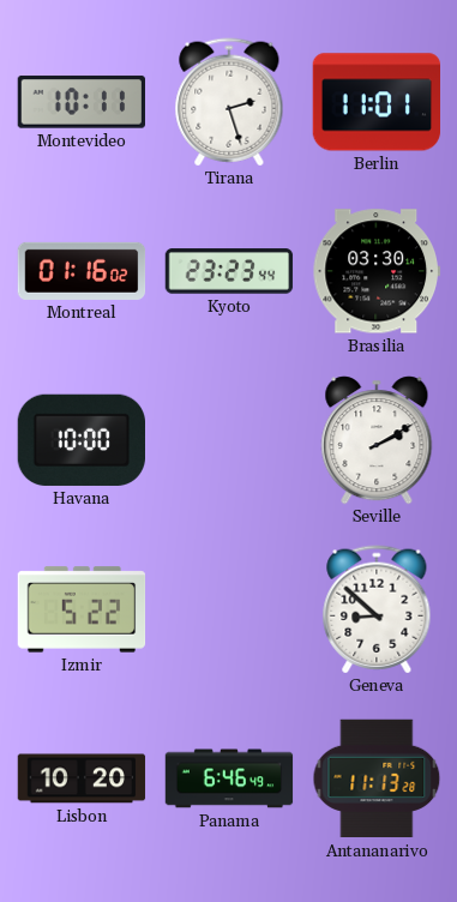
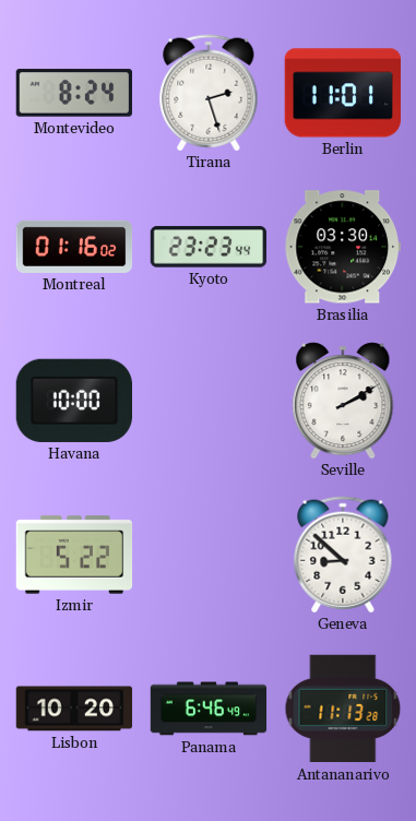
Montevideo: 10:11 -> 8:24
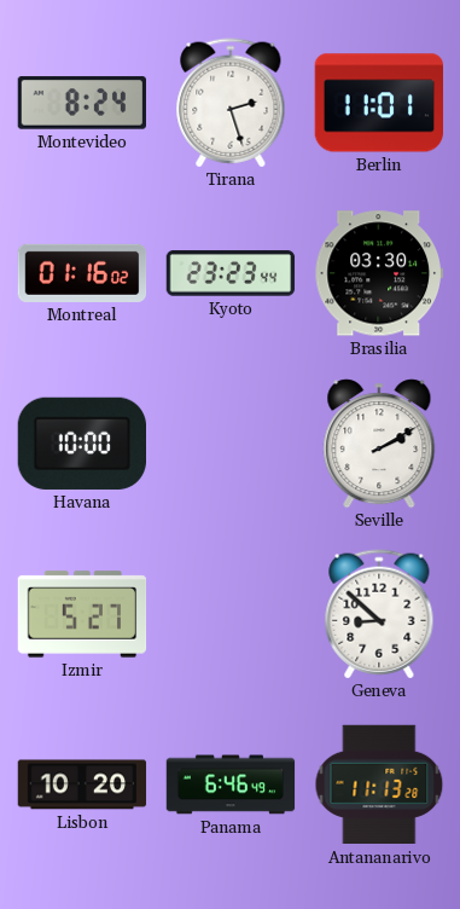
Izmir: 5:22 -> 5:27
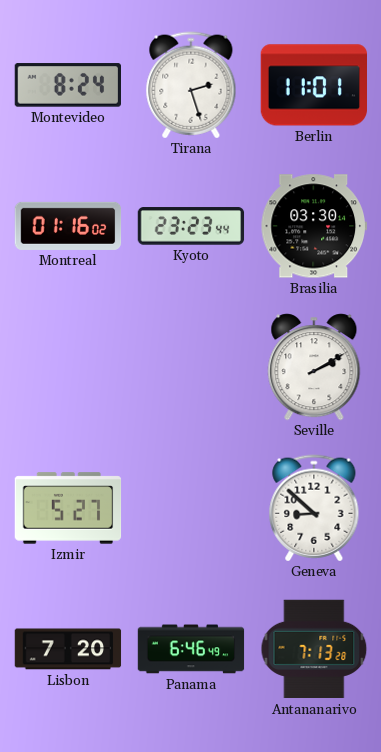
Havana: 10:00 -> none
Lisbon: 10:20 -> 7:20
Antananarivo: 11:13 -> 7:13
